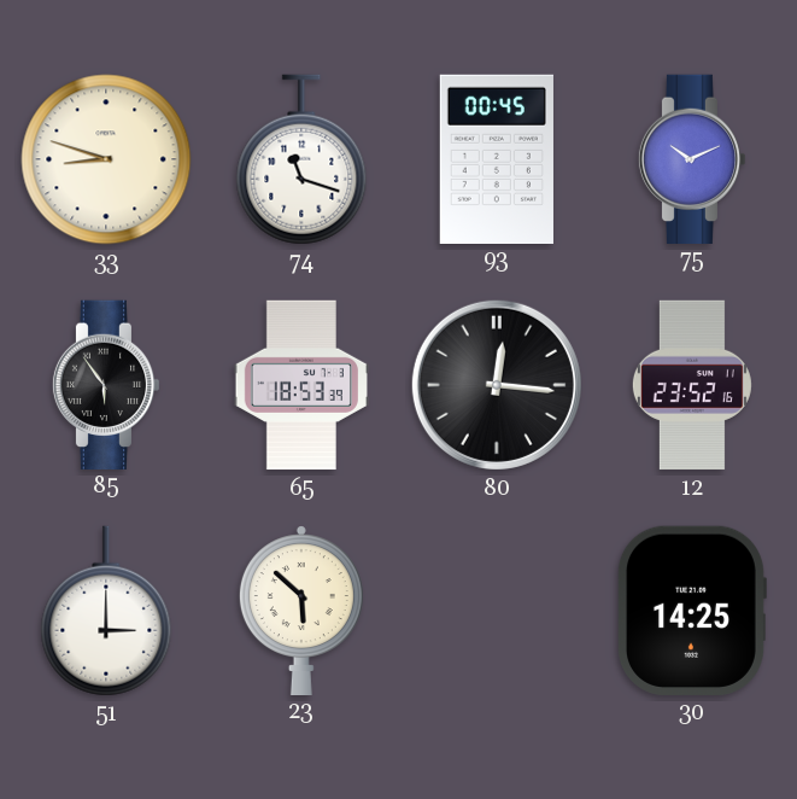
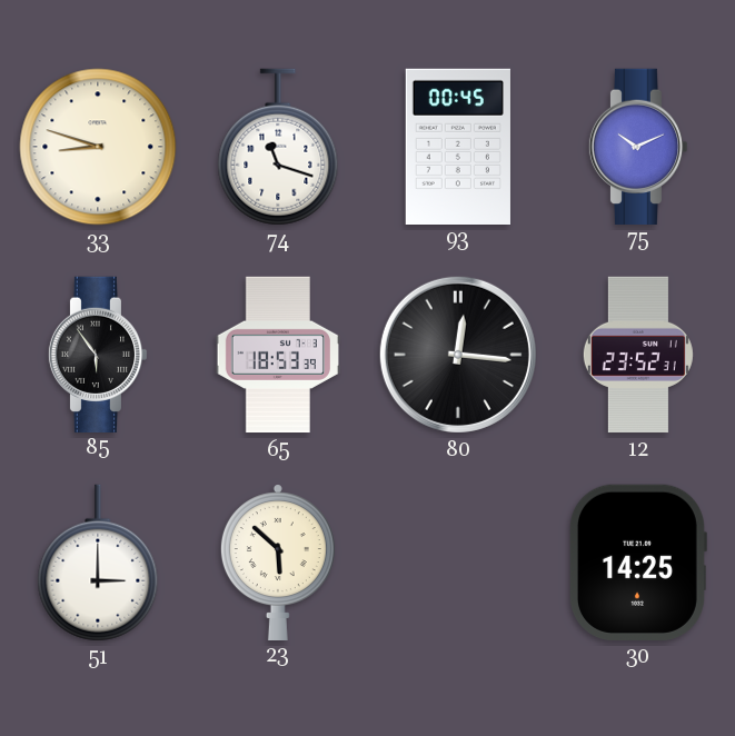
12: 23:52:16 -> 23:52:31
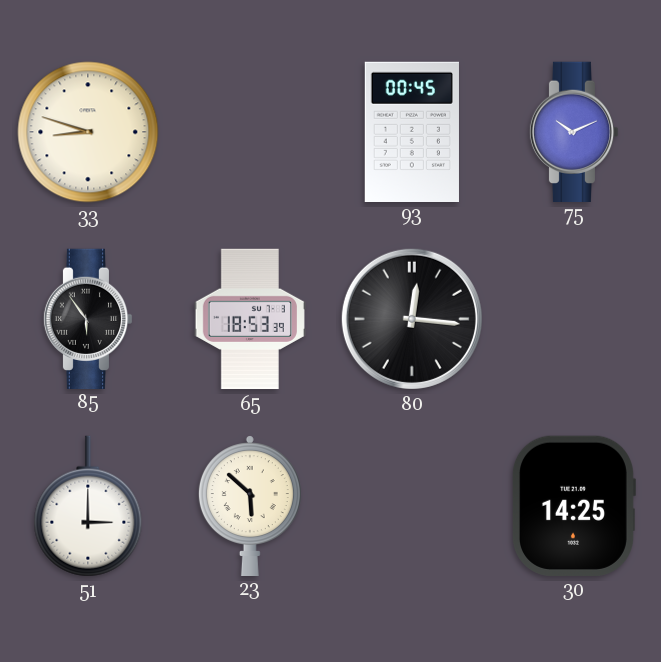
74: 11:18 -> none
12: 23:52 -> none
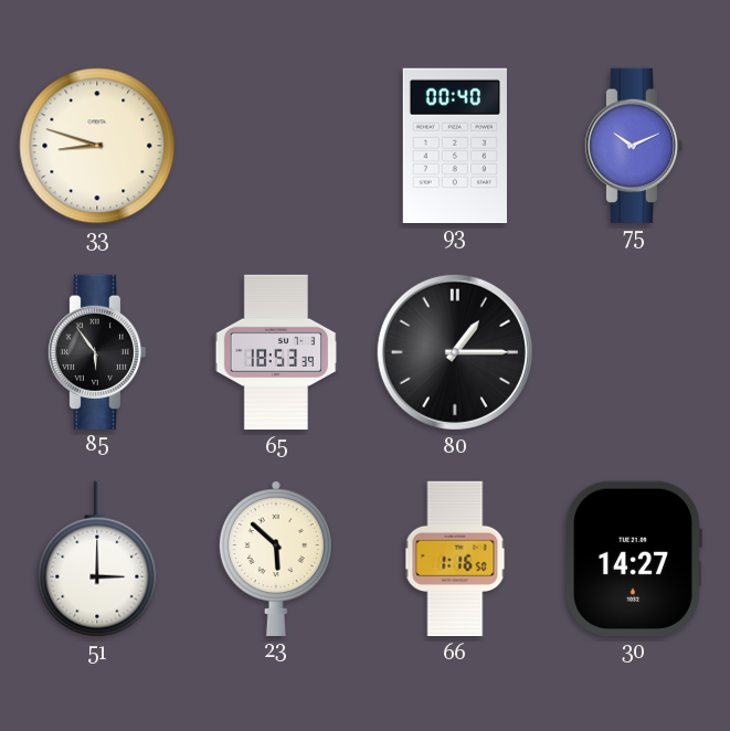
93: 00:45 -> 00:40
80: 12:16 -> 1:15
66: none -> 1:16
30: 14:25 -> 14:27
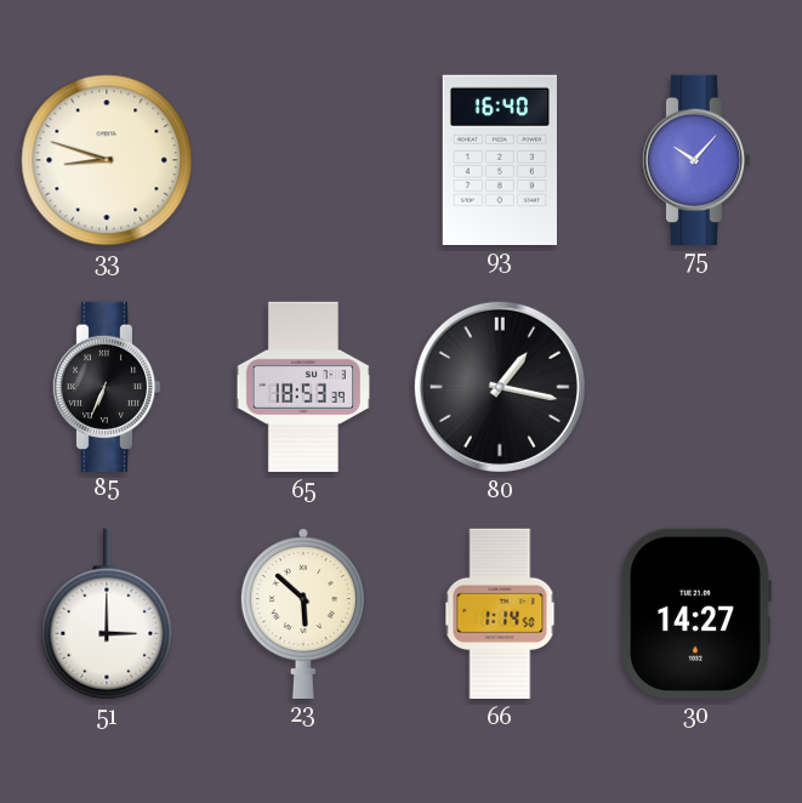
93: 00:40 -> 16:40
75: 10:11 -> 10:07
85: 5:54 -> 6:34
80: 1:15 -> 1:17
66: 1:16 -> 1:14
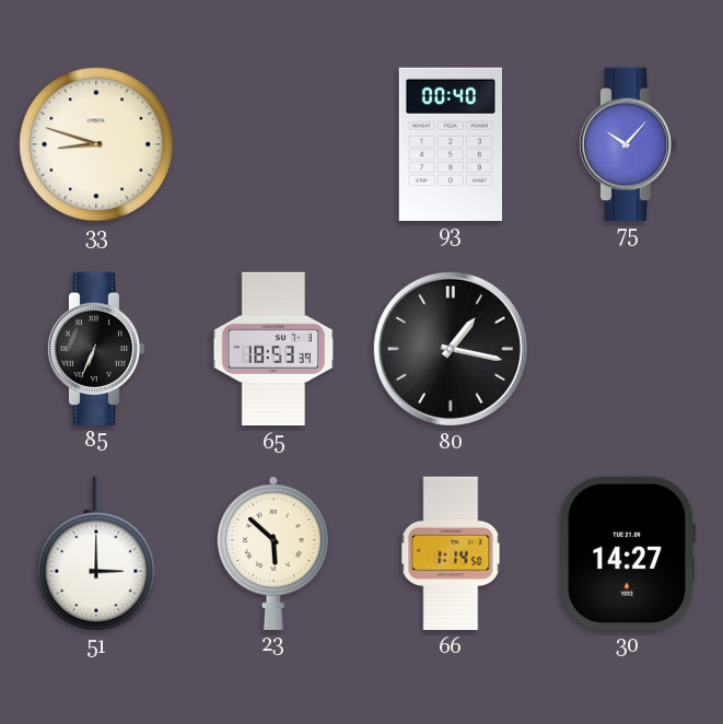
93: 16:40 -> 00:40
